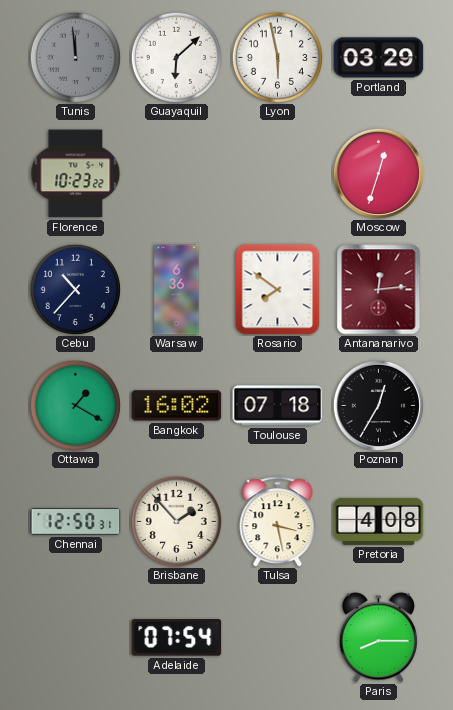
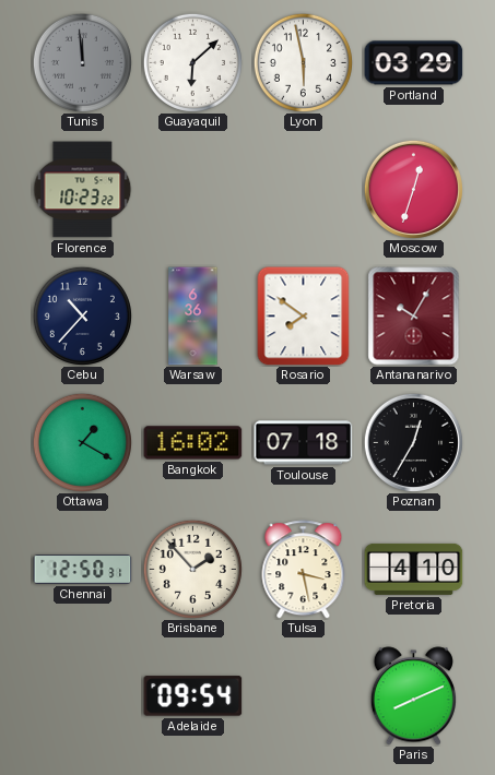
Antananarivo: 12:14 -> 10:05
Pretoria: 4:08 -> 4:10
Adelaide: 07:54 -> 09:54
Paris: 8:15 -> 8:11
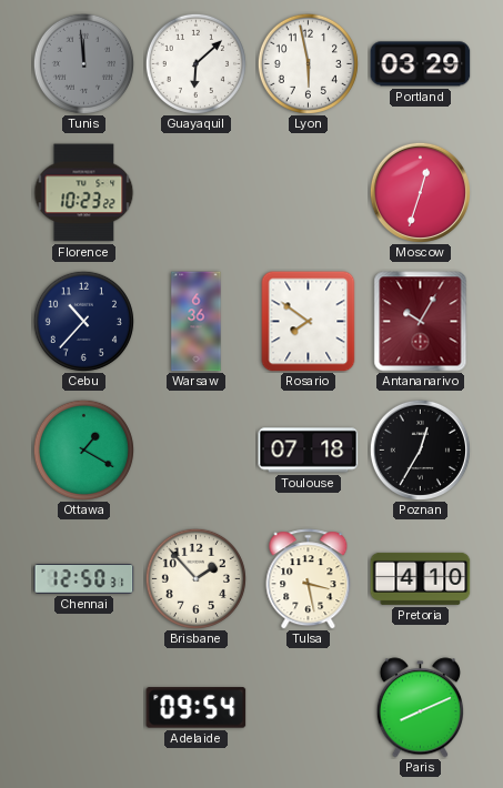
Bangkok: 16:02 -> none
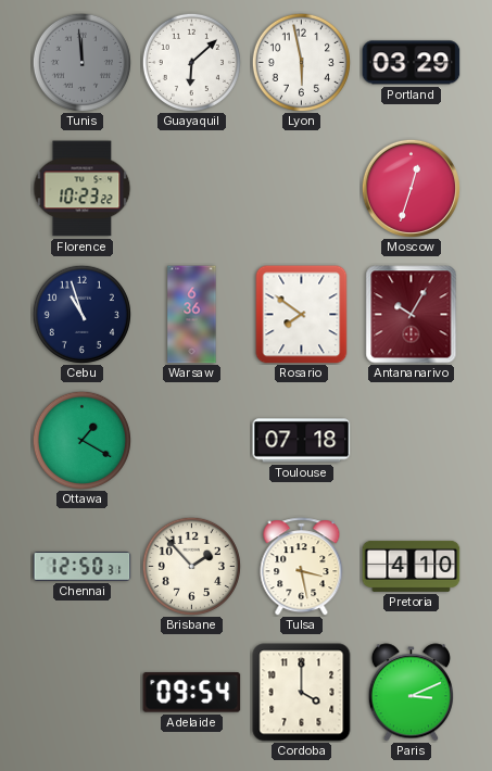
Cebu: 10:37 -> 10:57
Poznan: 12:35 -> none
Cordoba: none -> 4:00
Paris: 8:11 -> 3:11
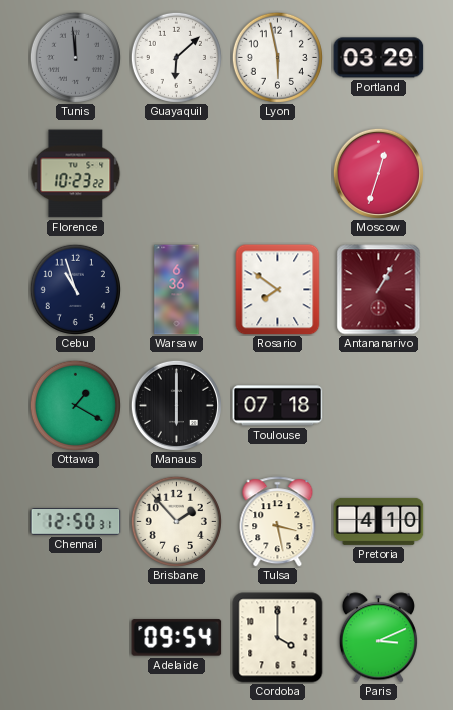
Antananarivo: 10:05 -> 1:05
Manaus: none -> 6:00
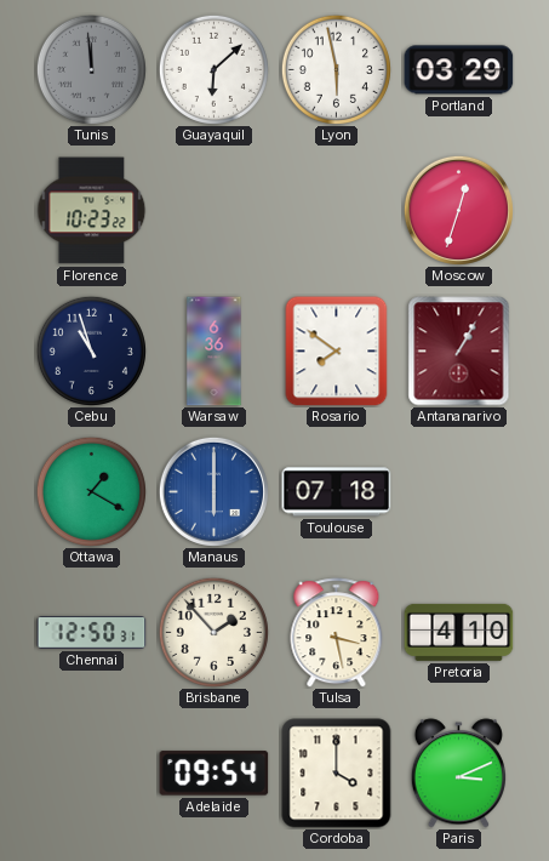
Manaus dial: black -> blue
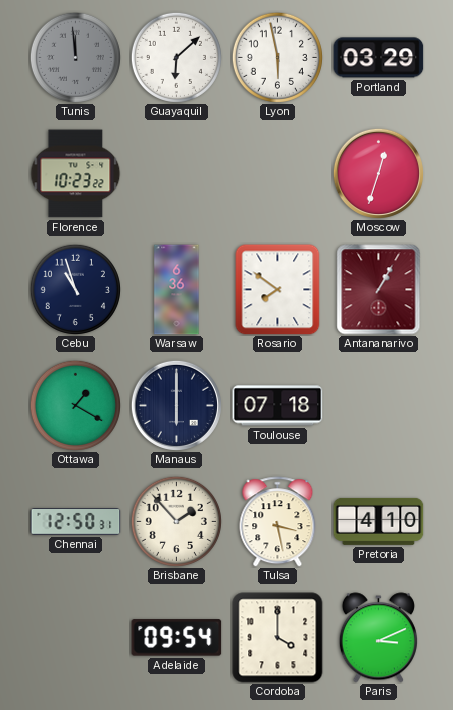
Manaus dial: blue -> navy
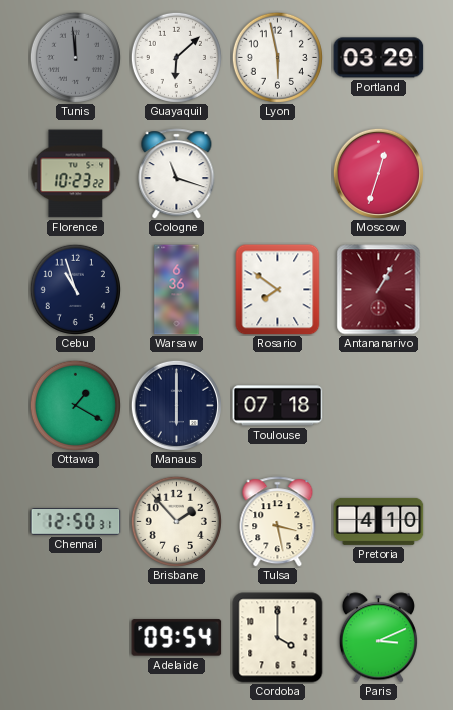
Cologne: none -> 11:18
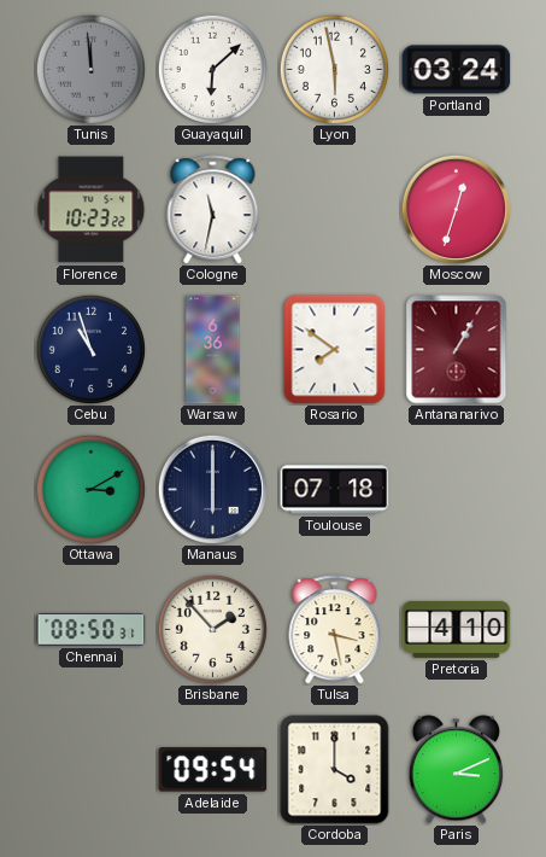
Portland: 03:29 -> 03:24
Cologne: 11:18 -> 11:32
Ottawa: 1:20 -> 3:10
Chennai: 12:50 -> 08:50
